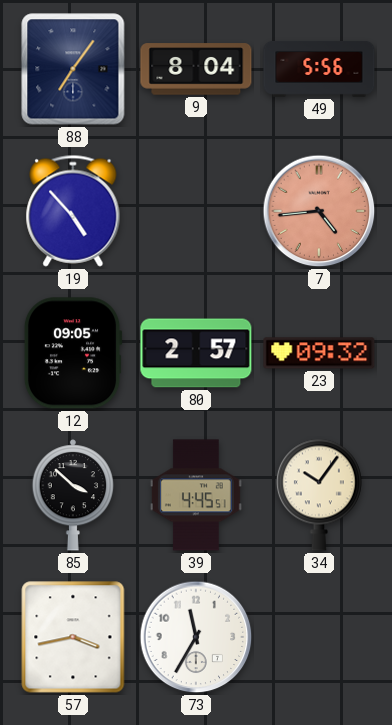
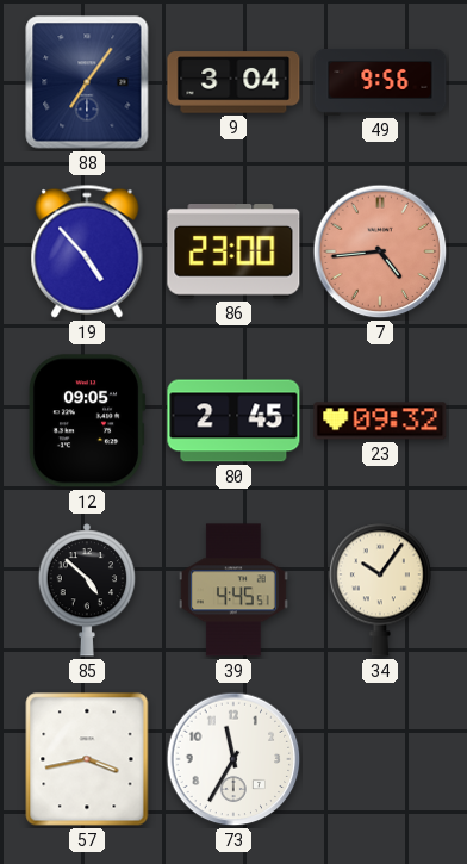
9: 8:04 -> 3:04
49: 5:56 -> 9:56
86: none -> 23:00
80: 2:57 -> 2:45
85: 3:52 -> 4:52
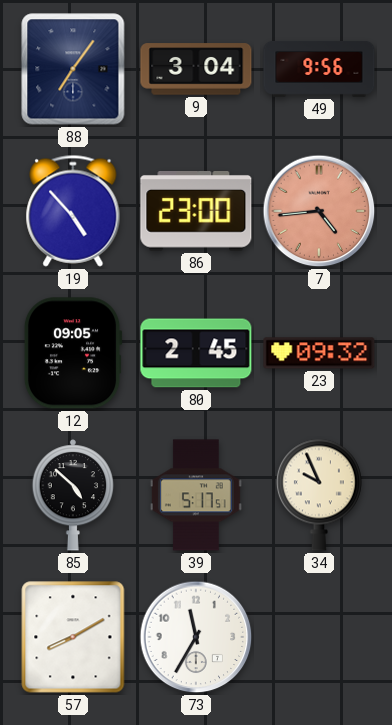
39: 4:45 -> 5:17
34: 10:06 -> 9:56
57: 3:43 -> 8:10
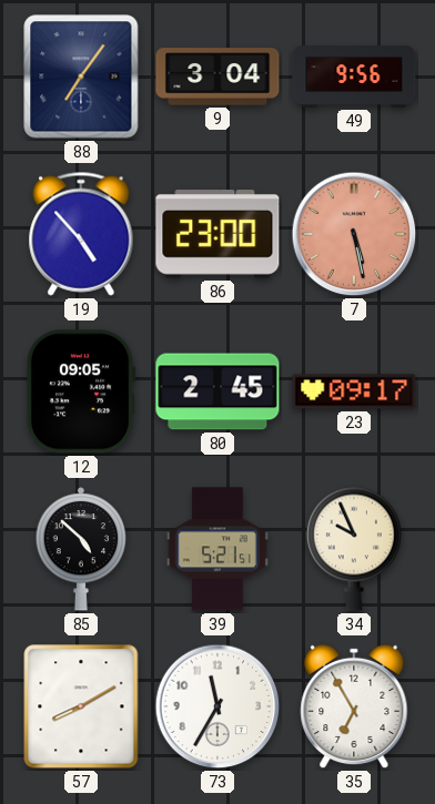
7: 4:44 -> 5:28
23: 09:32 -> 09:17
39: 5:17 -> 5:21
35: none -> 6:55
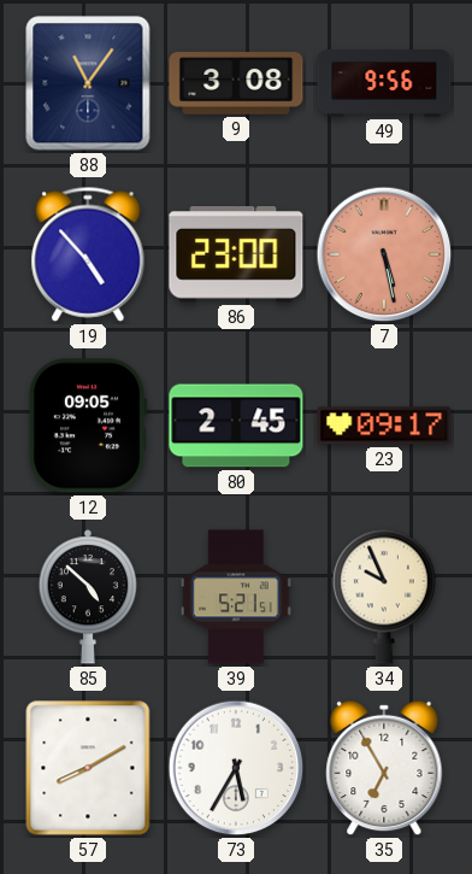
88: 7:06 -> 11:06
9: 3:04 -> 3:08
73: 11:35 -> 5:35
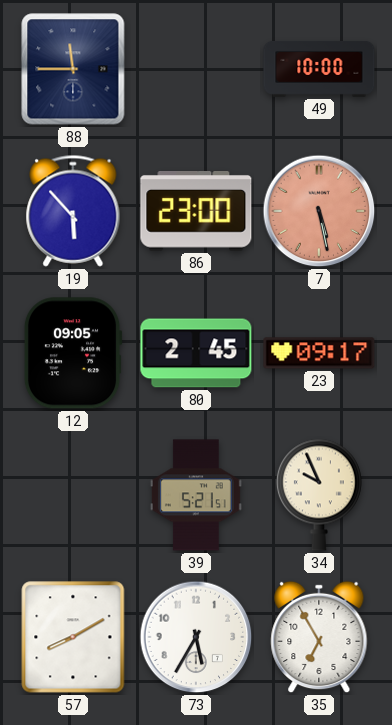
88: 11:06 -> 11:45
9: 3:08 -> none
49: 9:56 -> 10:00
19: 4:53 -> 5:53
85: 4:52 -> none
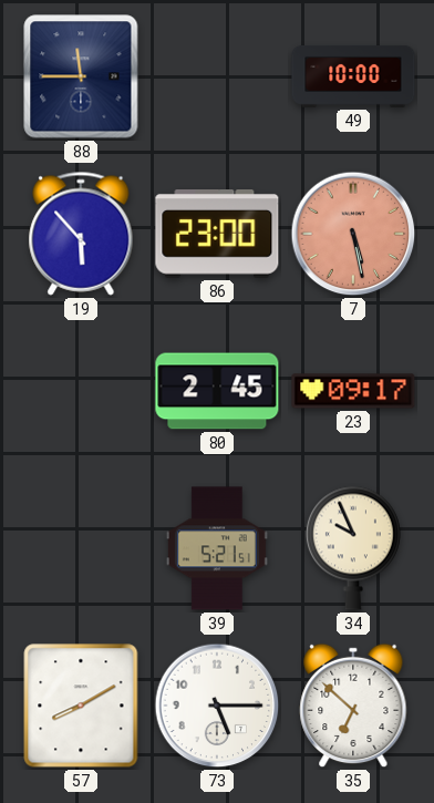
12: 09:05 -> none
73: 5:35 -> 5:15
35: 6:55 -> 6:52
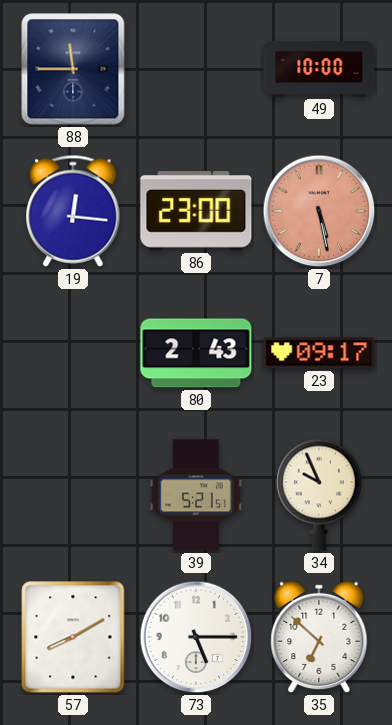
19: 5:53 -> 12:16
80: 2:45 -> 2:43
